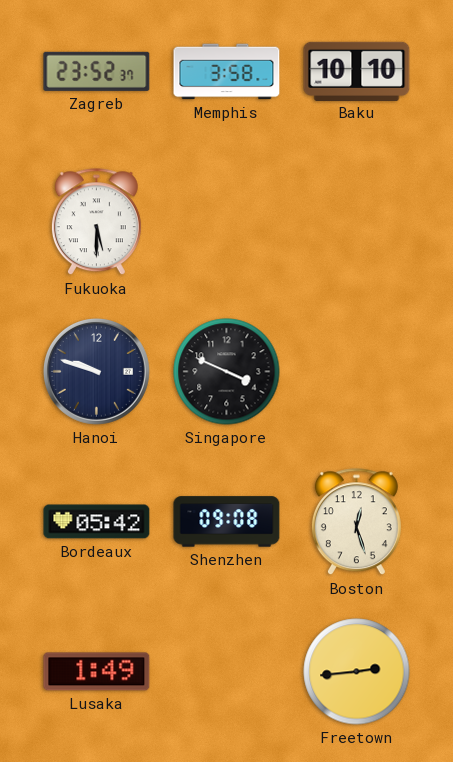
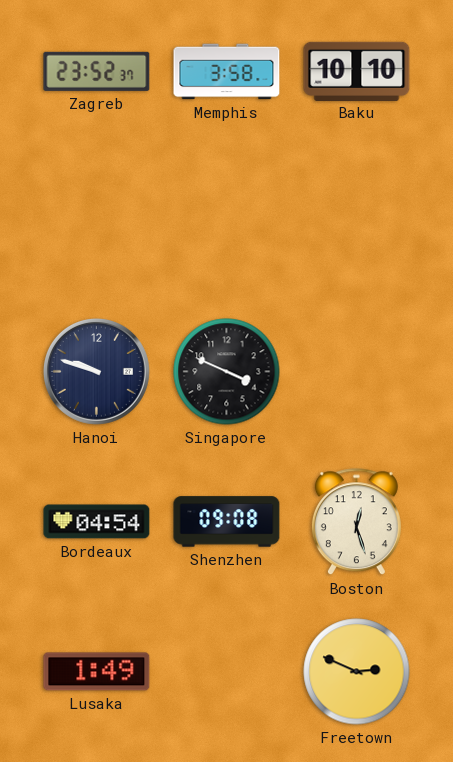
Fukuoka: 5:30 -> none
Bordeaux: 05:42 -> 04:54
Freetown: 2:44 -> 2:49
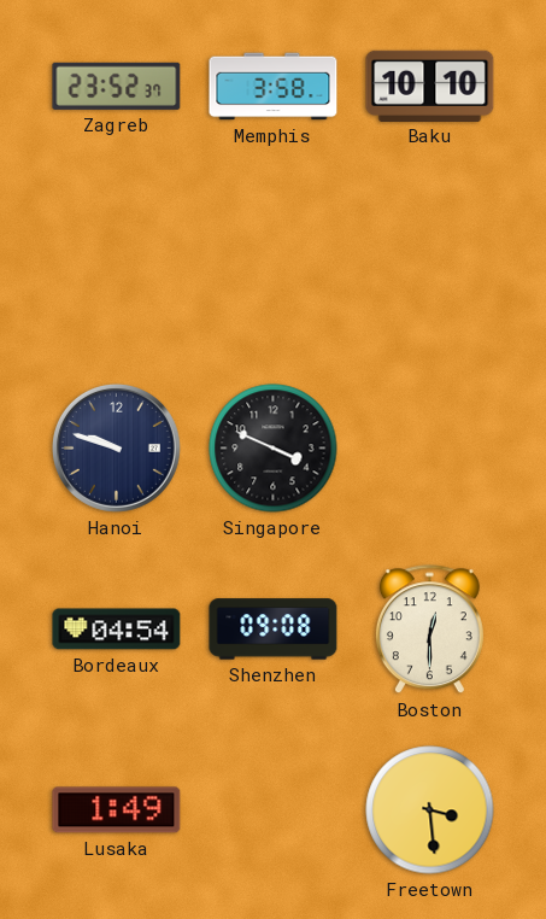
Boston: 12:27 -> 12:30
Freetown: 2:49 -> 3:29
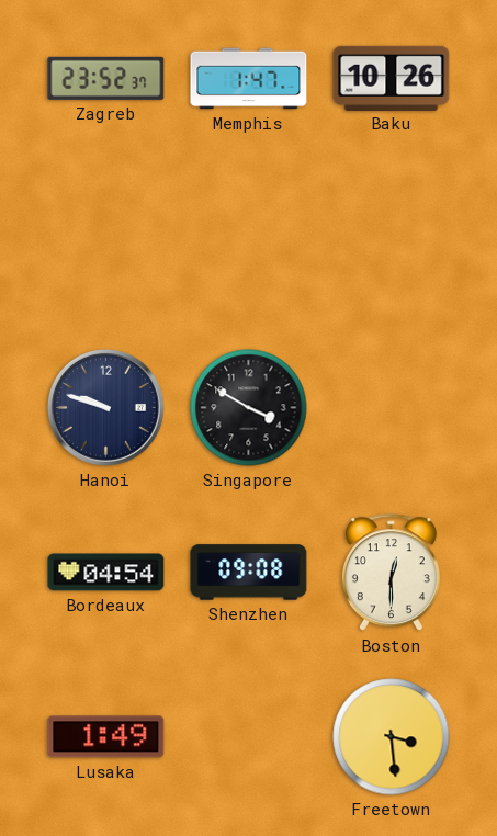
Memphis: 3:58 -> 1:47
Baku: 10:10 -> 10:26
Singapore: 3:49 -> 3:50
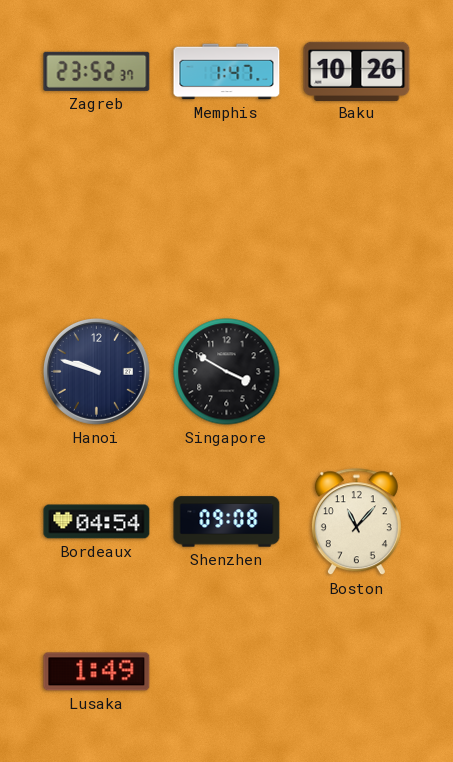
Boston: 12:30 -> 11:07
Freetown: 3:29 -> none
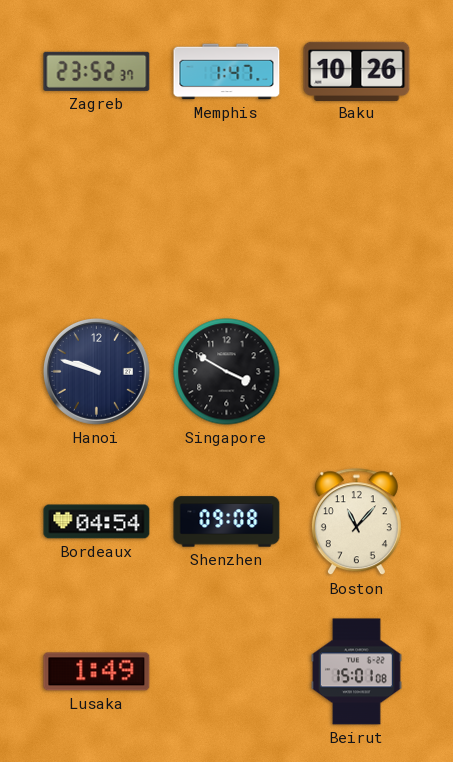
Beirut: none -> 15:01
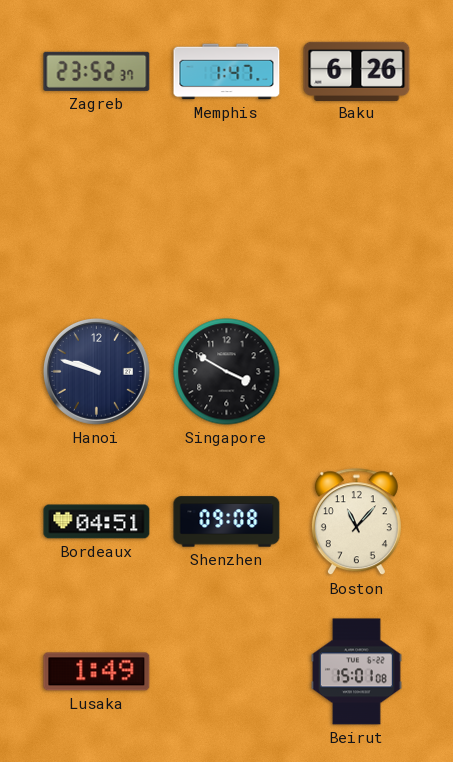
Baku: 10:26 -> 6:26
Bordeaux: 04:54 -> 04:51
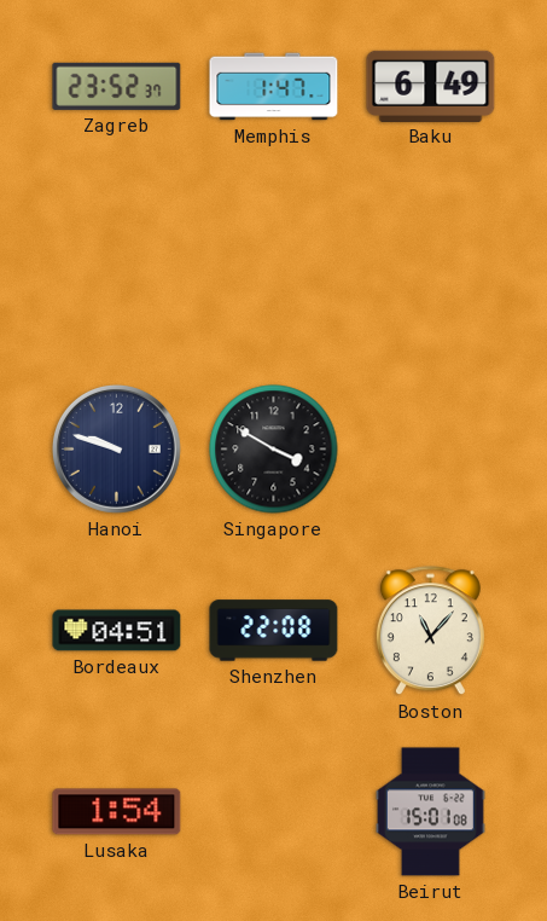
Baku: 6:26 -> 6:49
Shenzhen: 09:08 -> 22:08
Lusaka: 1:49 -> 1:54
